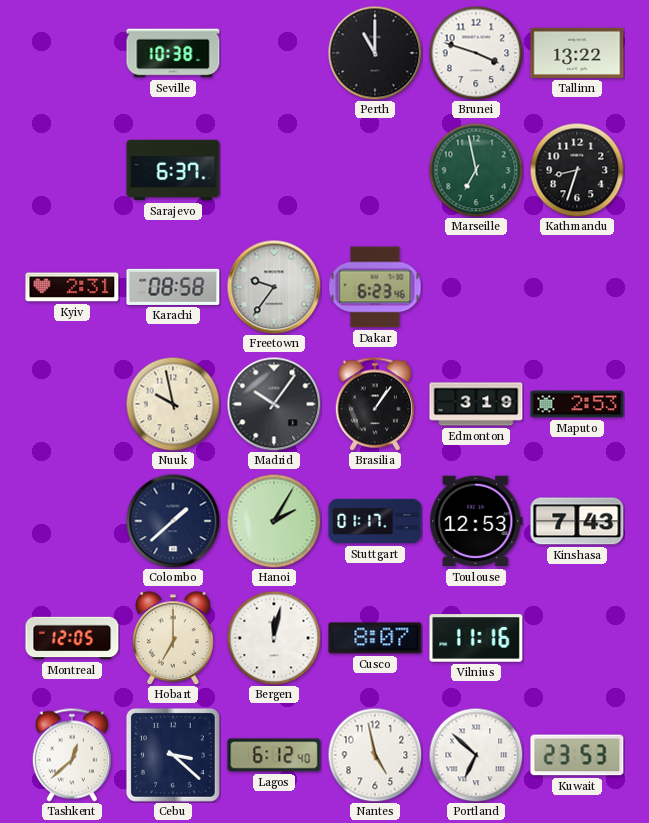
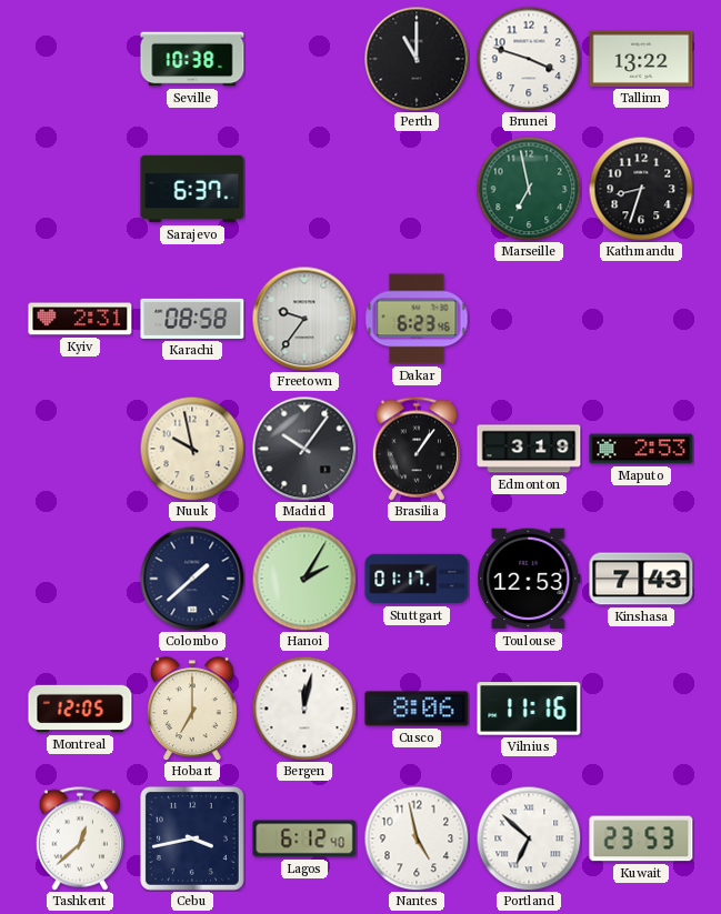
Cusco: 8:07 -> 8:06
Cebu: 3:22 -> 3:43
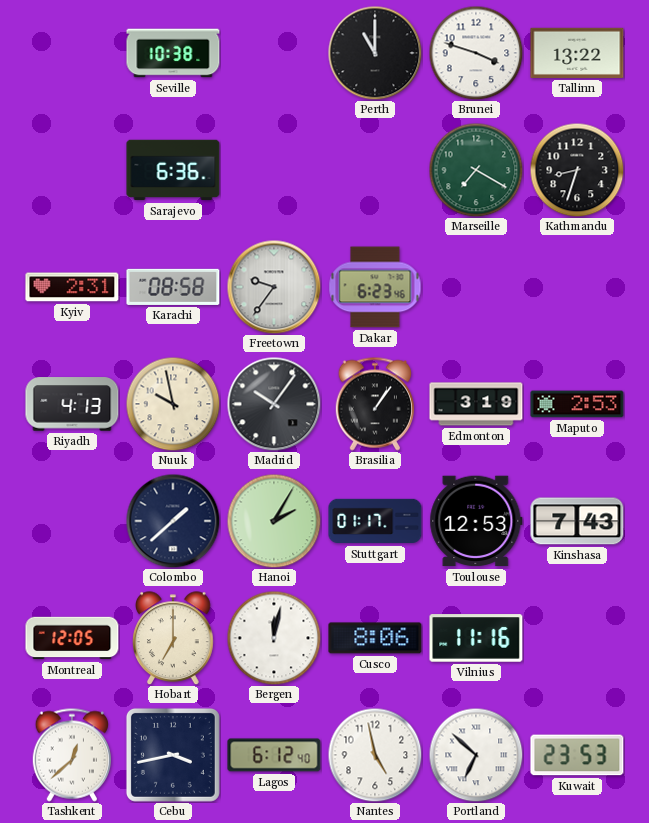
Sarajevo: 6:37 -> 6:36
Marseille: 6:58 -> 7:20
Riyadh: none -> 4:13
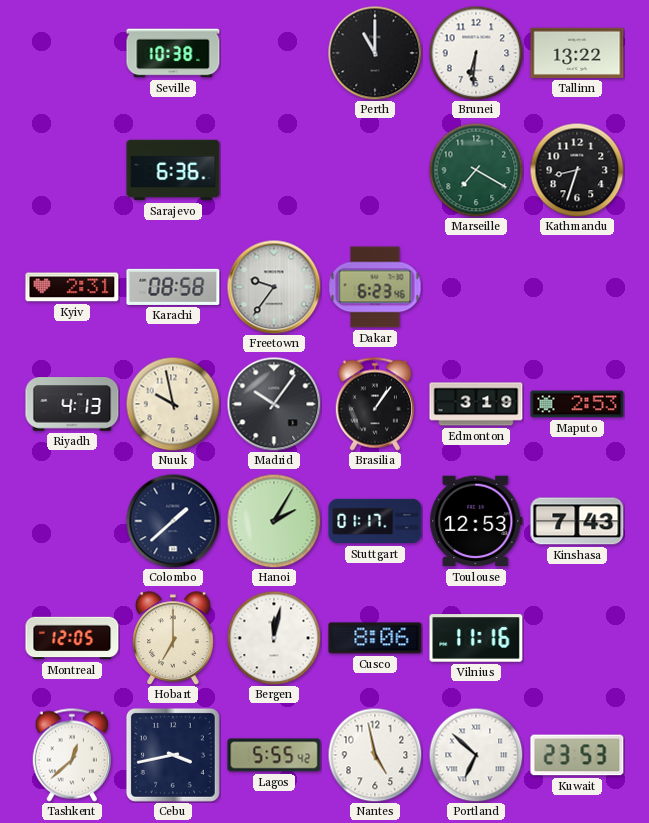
Brunei: 3:48 -> 6:31
Lagos: 6:12 -> 5:55
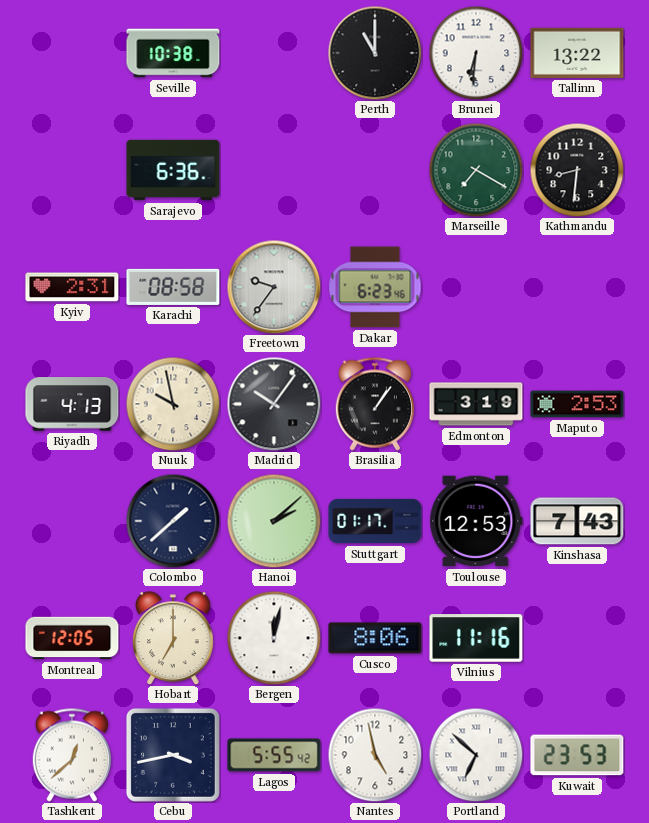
Kathmandu: 8:33 -> 8:31
Hanoi: 2:05 -> 2:08
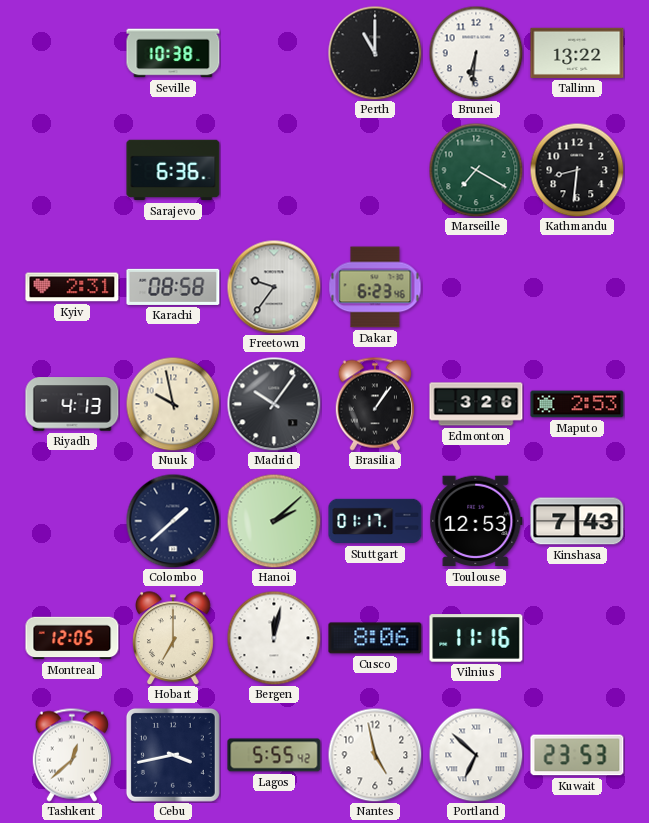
Edmonton: 3:19 -> 3:26
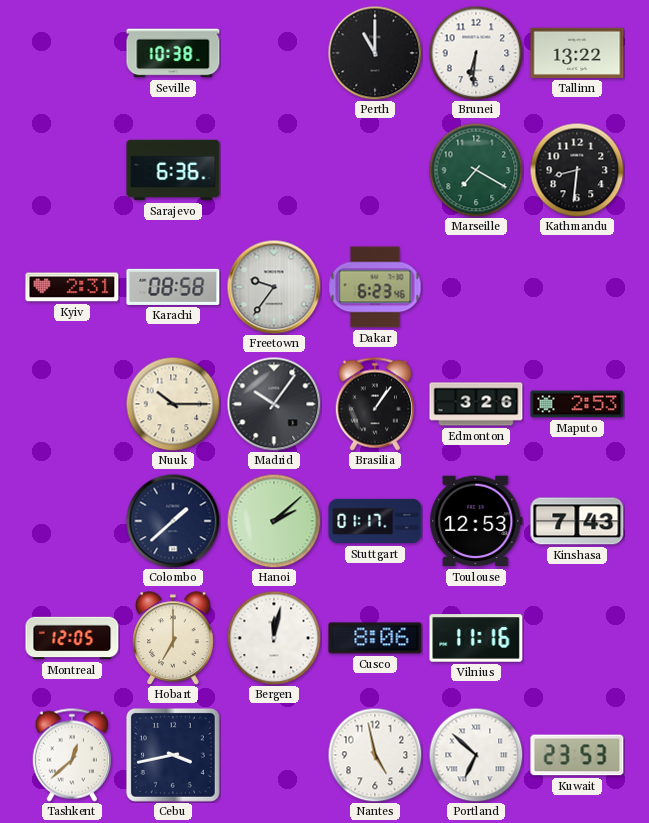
Riyadh: 4:13 -> none
Nuuk: 9:58 -> 10:15
Lagos: 5:55 -> none
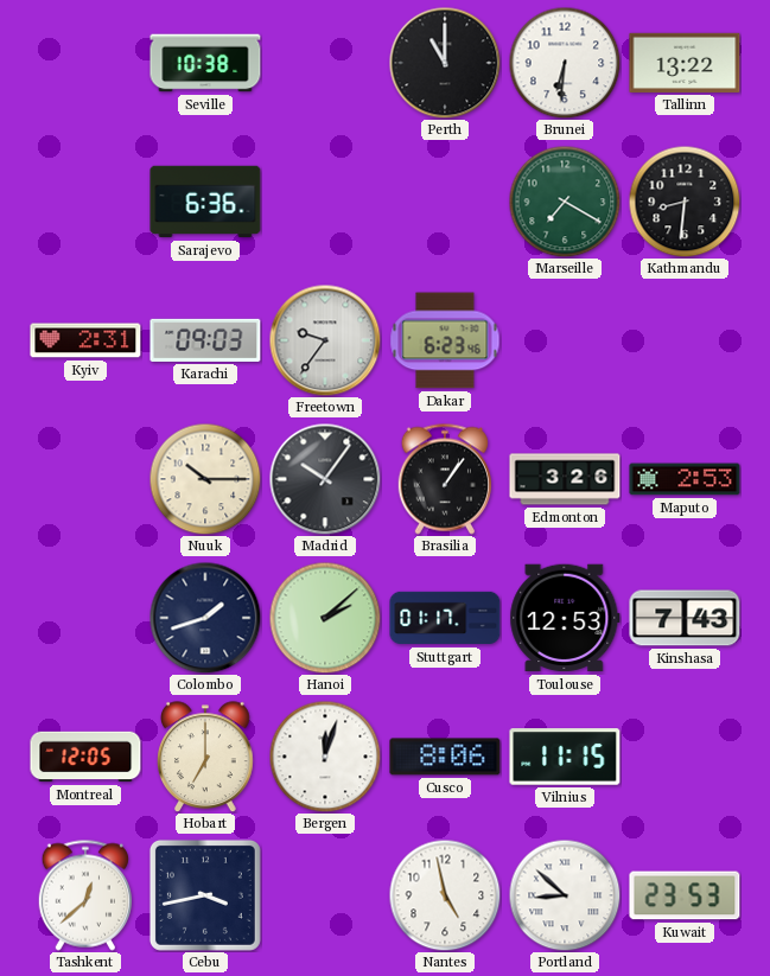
Karachi: 08:58 -> 09:03
Colombo: 1:38 -> 1:42
Bergen: 12:02 -> 12:03
Vilnius: 11:16 -> 11:15
Portland: 6:52 -> 8:52
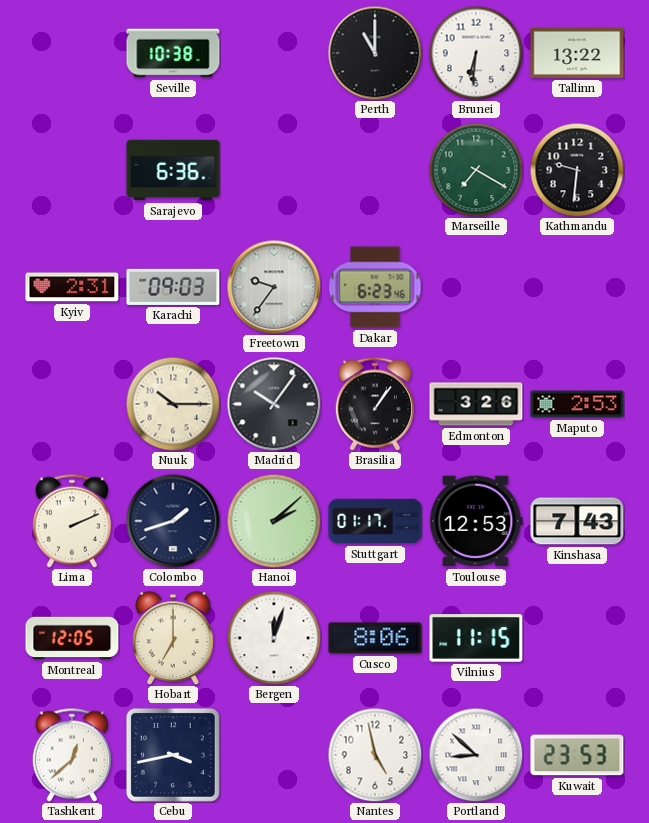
Kathmandu: 8:31 -> 9:31
Lima: none -> 2:11
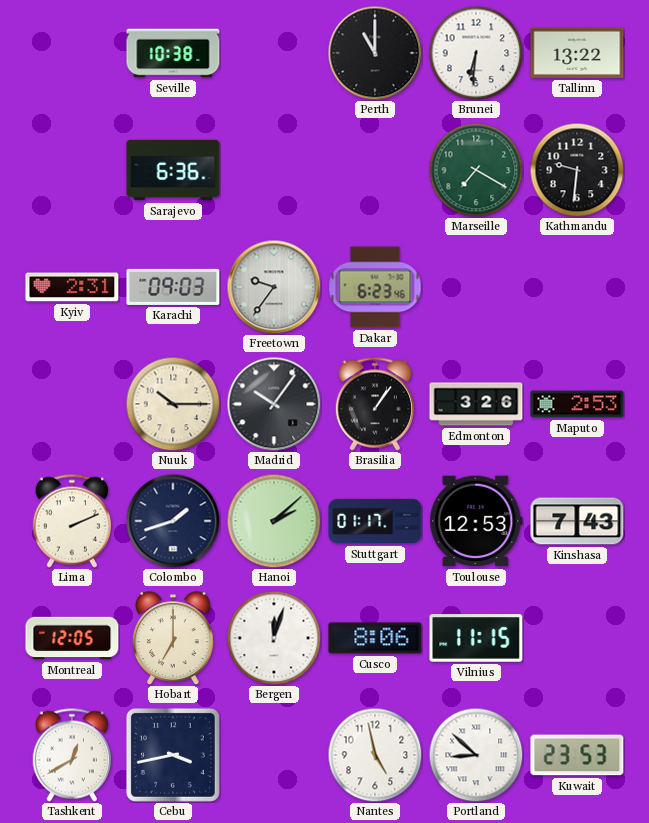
Tashkent: 12:38 -> 12:40
